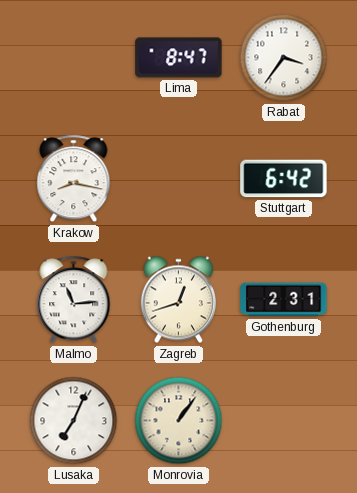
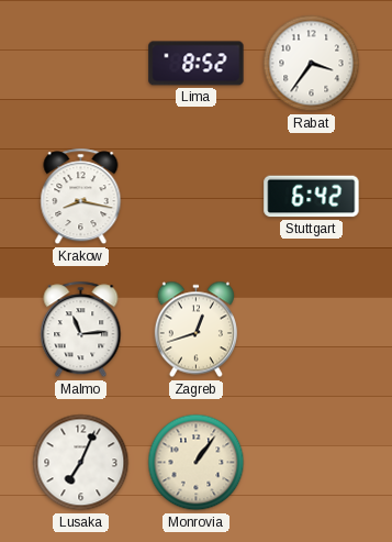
Lima: 8:47 -> 8:52
Gothenburg: 2:31 -> none
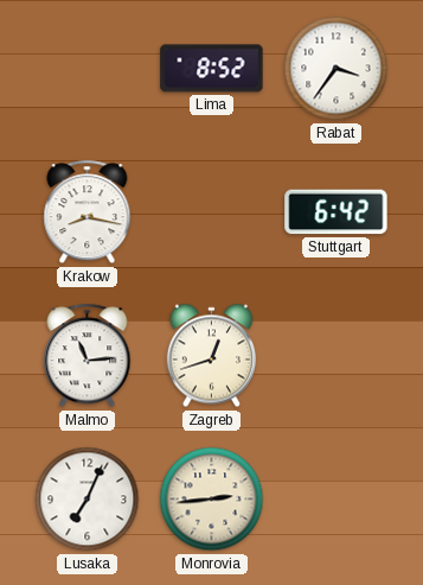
Monrovia: 1:06 -> 2:44
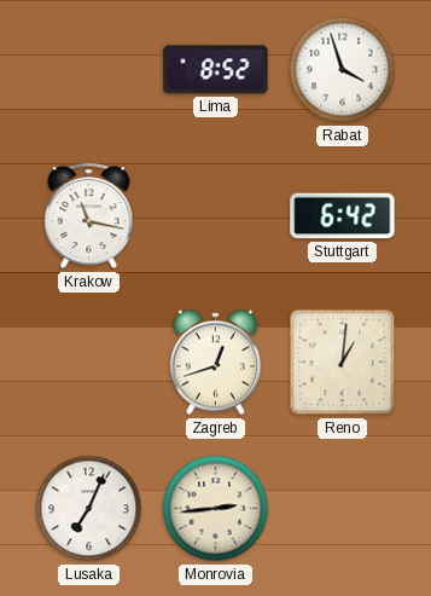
Rabat: 3:36 -> 3:57
Krakow: 8:17 -> 11:17
Malmo: 11:14 -> none
Reno: none -> 1:01
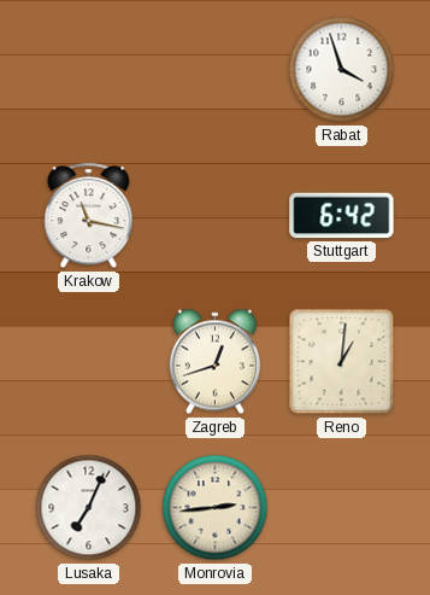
Lima: 8:52 -> none
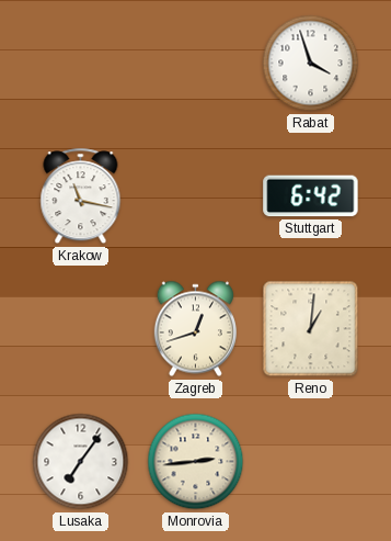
Lusaka: 7:04 -> 7:06
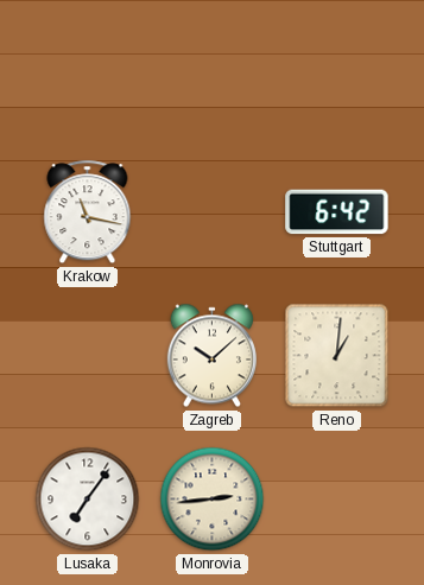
Rabat: 3:57 -> none
Zagreb: 12:42 -> 10:08
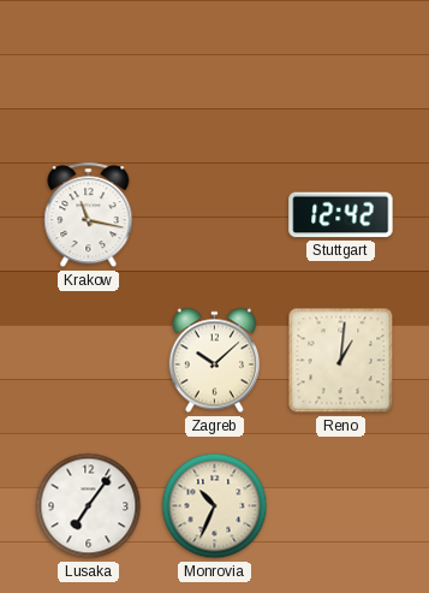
Stuttgart: 6:42 -> 12:42
Monrovia: 2:44 -> 10:34
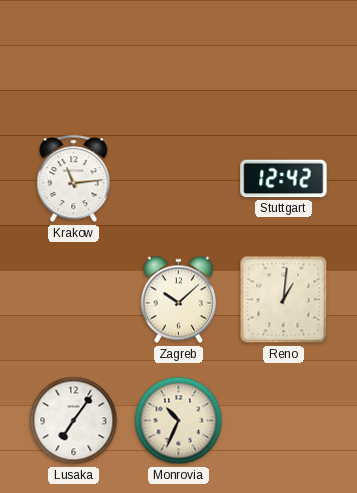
Krakow: 11:17 -> 11:14
